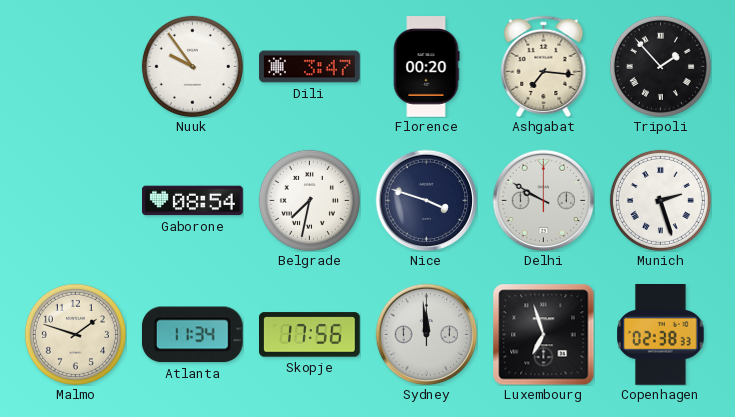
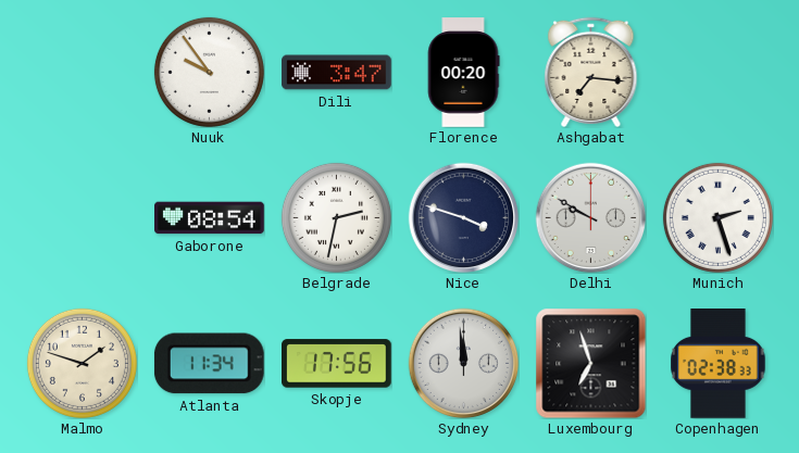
Tripoli: 1:53 -> none
Belgrade: 7:32 -> 2:32
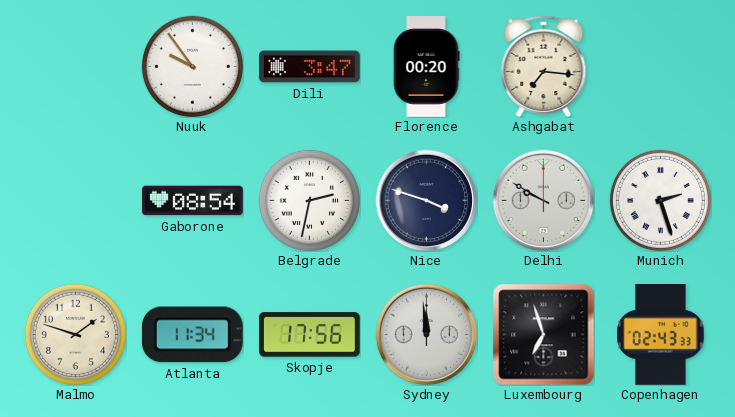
Copenhagen: 02:38 -> 02:43
